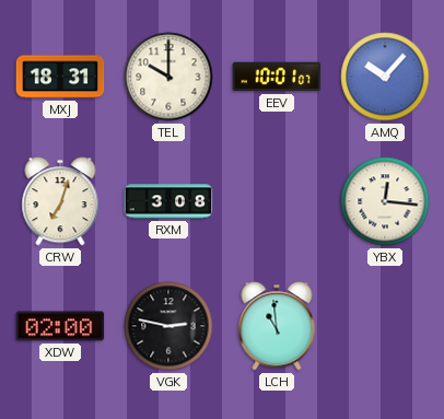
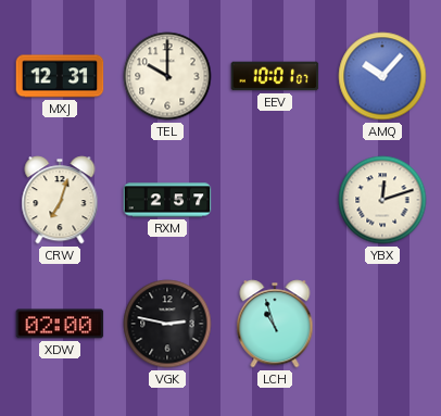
MXJ: 18:31 -> 12:31
RXM: 3:08 -> 2:57
YBX: 12:16 -> 12:12
LCH: 10:59 -> 10:57
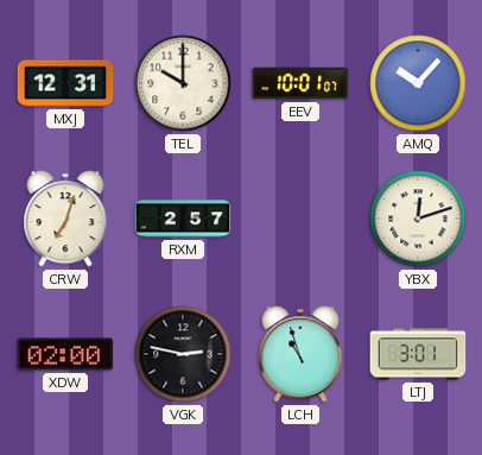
LTJ: none -> 3:01
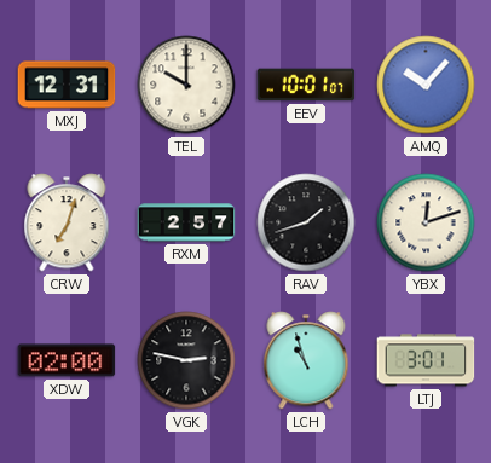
RAV: none -> 1:42
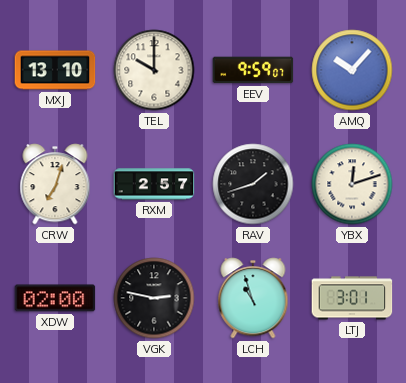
MXJ: 12:31 -> 13:10
EEV: 10:01 -> 9:59
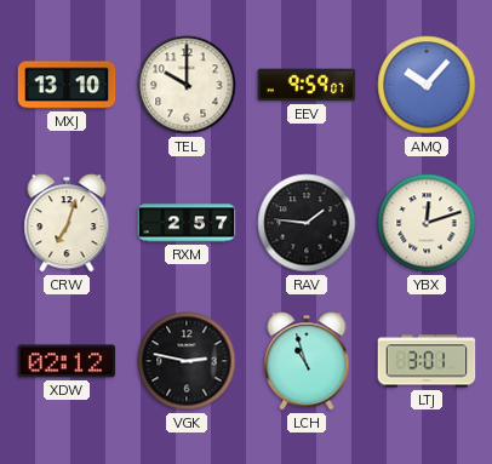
RAV: 1:42 -> 1:46
XDW: 02:00 -> 02:12
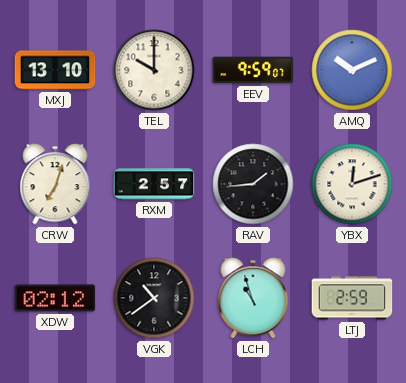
AMQ: 10:07 -> 10:11
RAV: 1:46 -> 1:44
VGK: 2:47 -> 10:39
LTJ: 3:01 -> 2:59
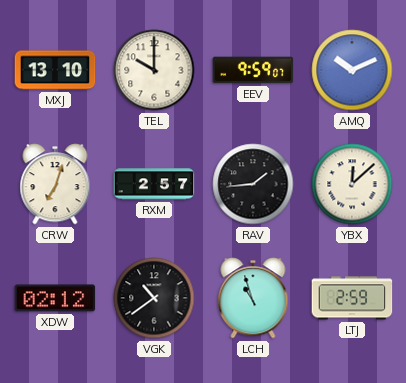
YBX: 12:12 -> 12:08
